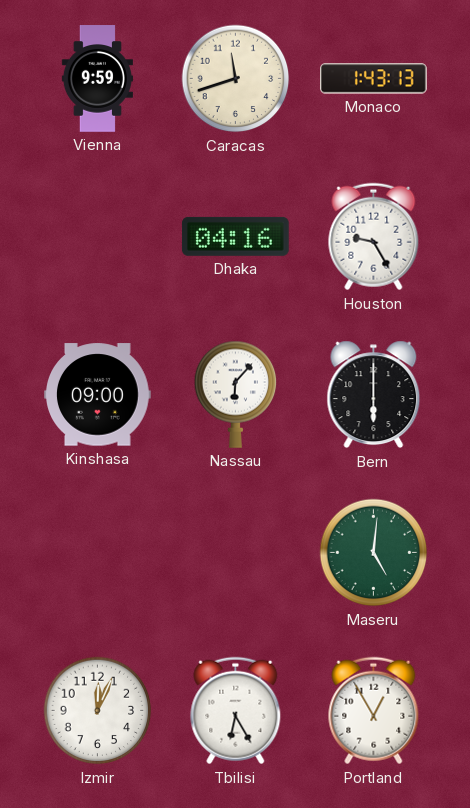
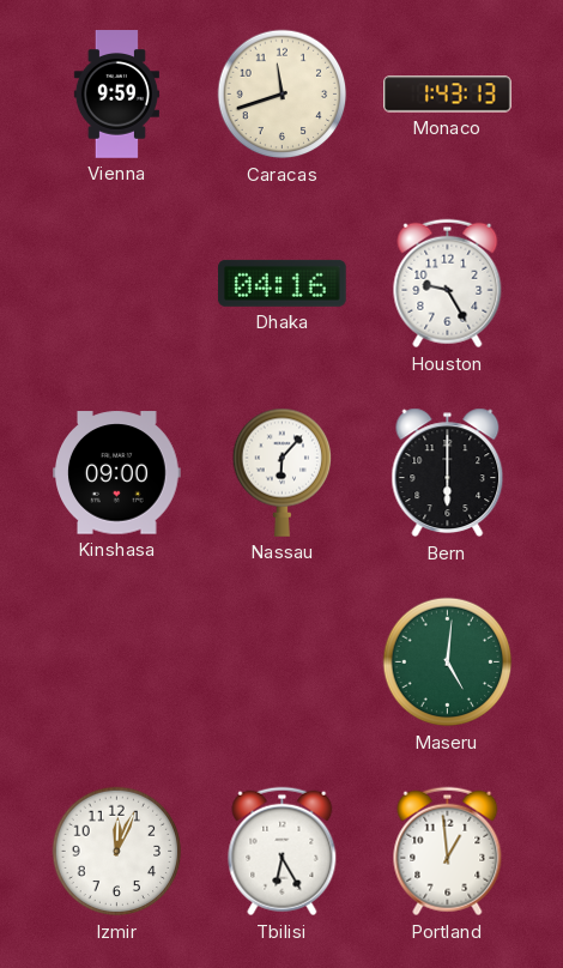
Portland: 12:55 -> 12:59
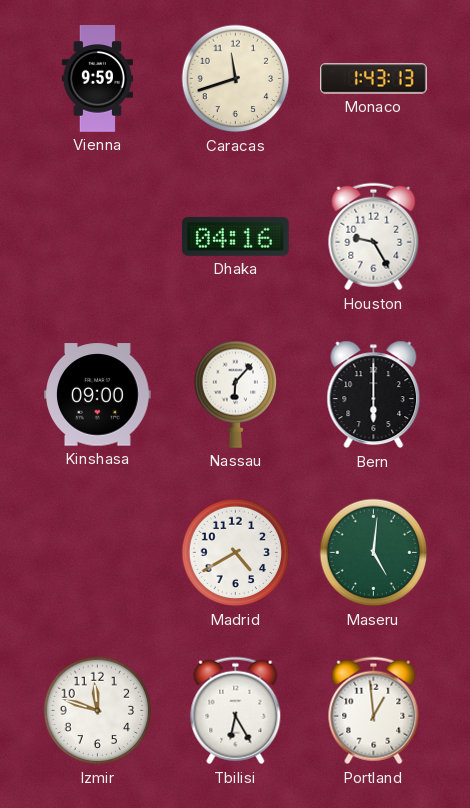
Madrid: none -> 4:40
Izmir: 12:04 -> 11:48
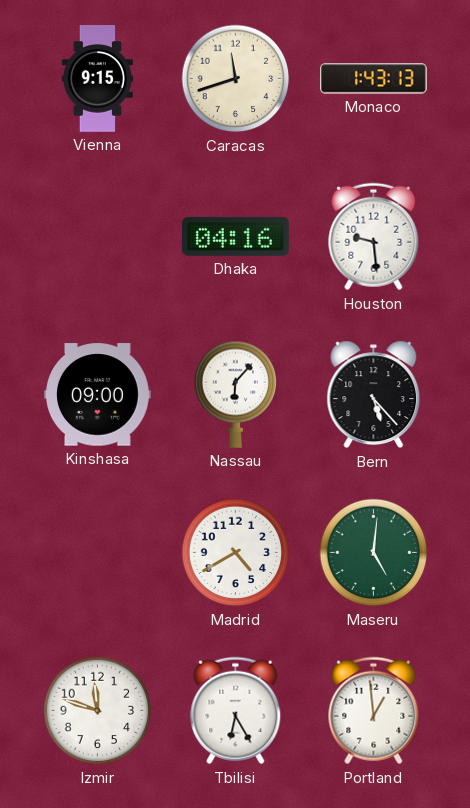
Vienna: 9:59 -> 9:15
Houston: 9:25 -> 9:29
Bern: 6:00 -> 5:23
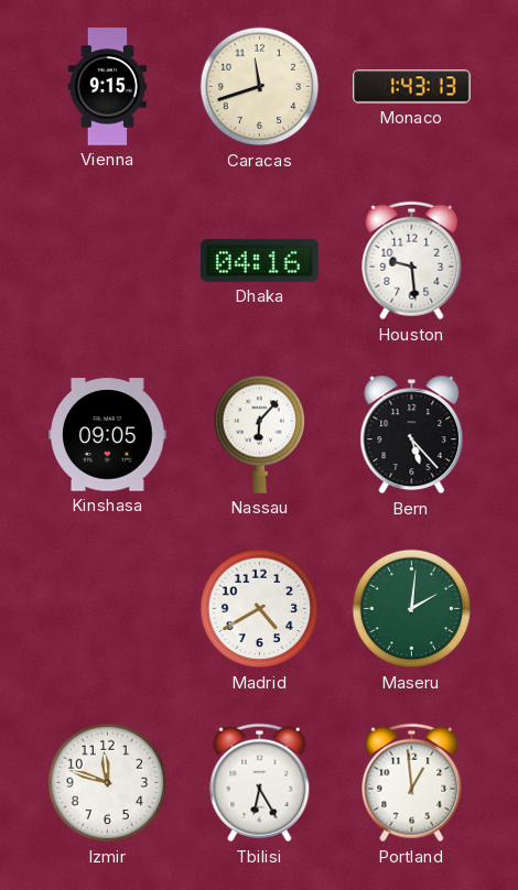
Kinshasa: 09:00 -> 09:05
Maseru: 5:01 -> 2:01
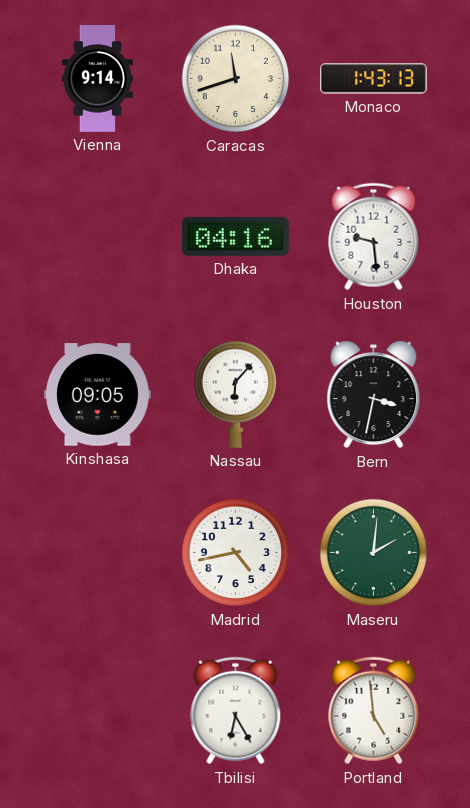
Vienna: 9:15 -> 9:14
Bern: 5:23 -> 3:32
Madrid: 4:40 -> 4:43
Izmir: 11:48 -> none
Portland: 12:59 -> 4:59
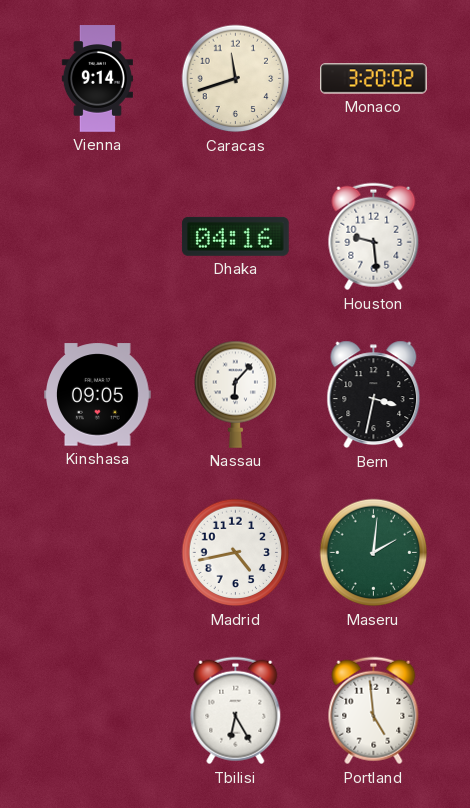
Monaco: 1:43 -> 3:20
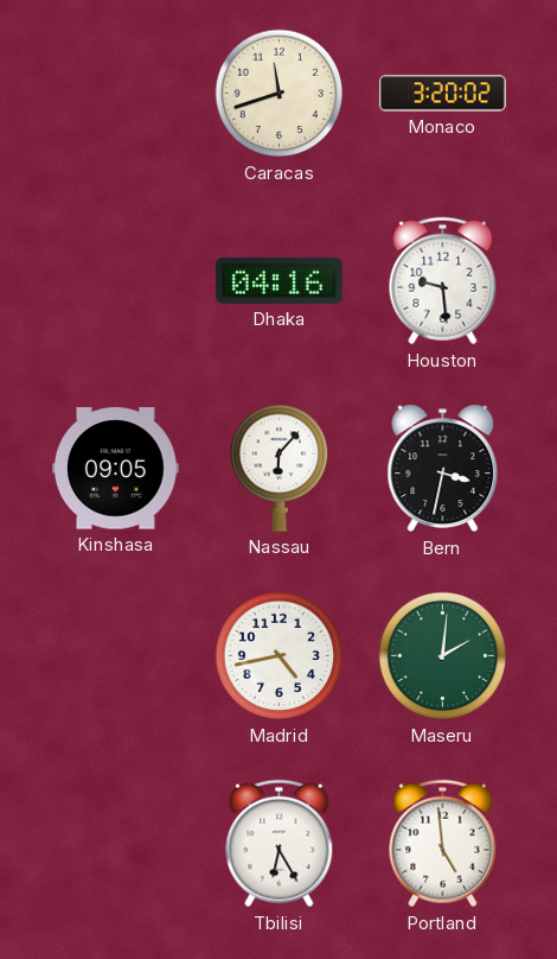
Vienna: 9:14 -> none
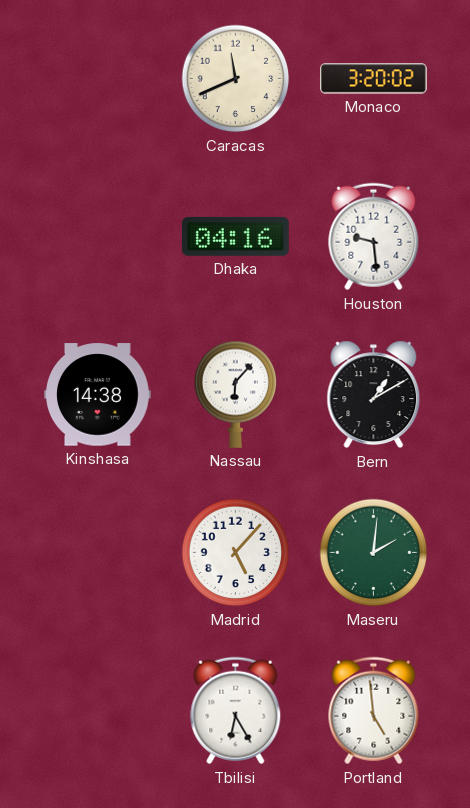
Caracas: 11:42 -> 11:41
Kinshasa: 09:05 -> 14:38
Bern: 3:32 -> 1:10
Madrid: 4:43 -> 5:07
